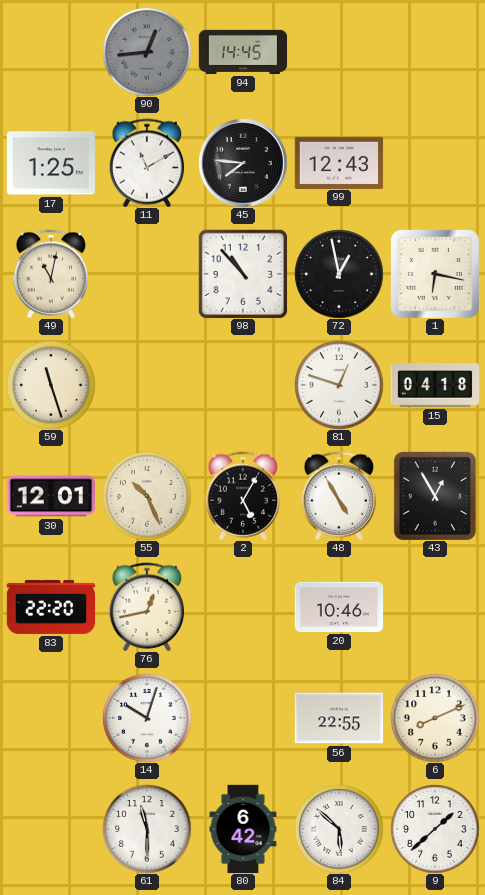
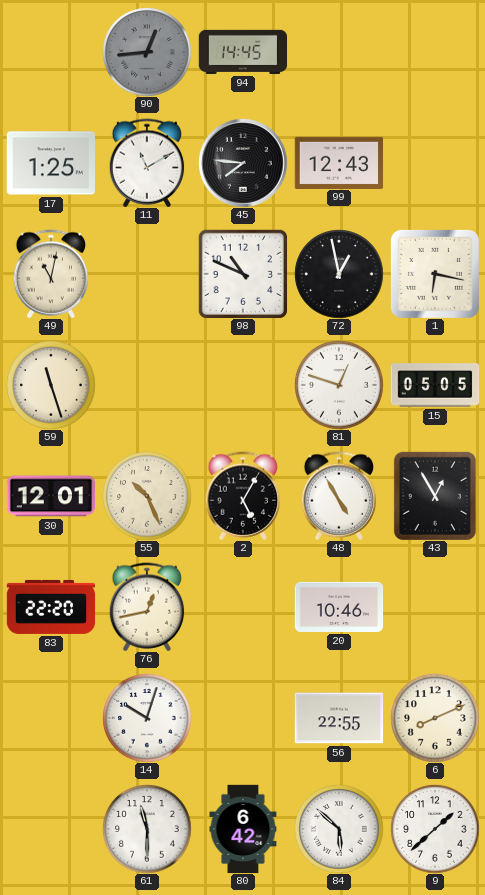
98: 10:53 -> 10:49
15: 04:18 -> 05:05
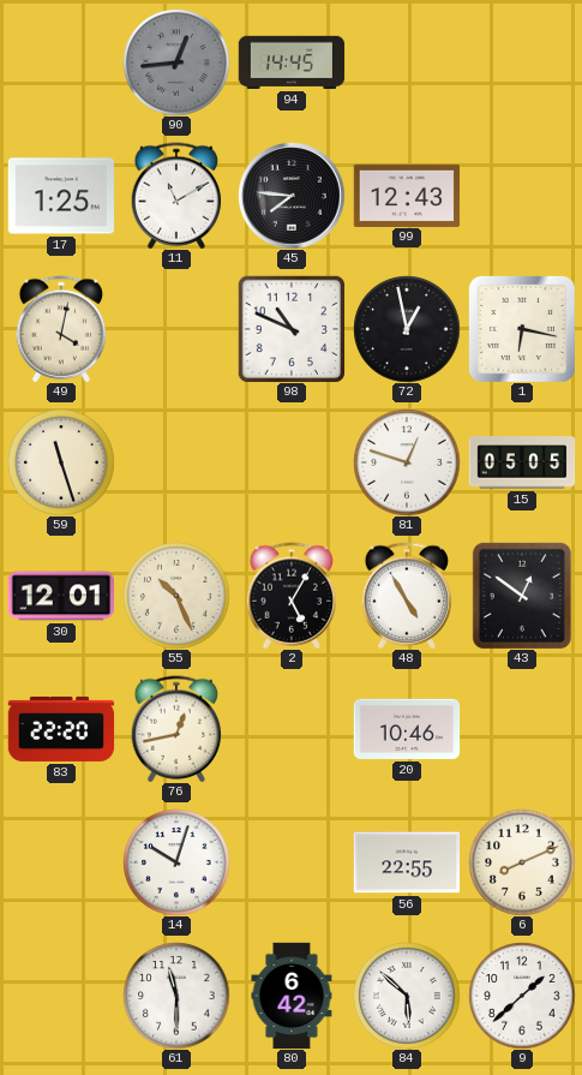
49: 11:02 -> 4:02
43: 12:55 -> 12:51
